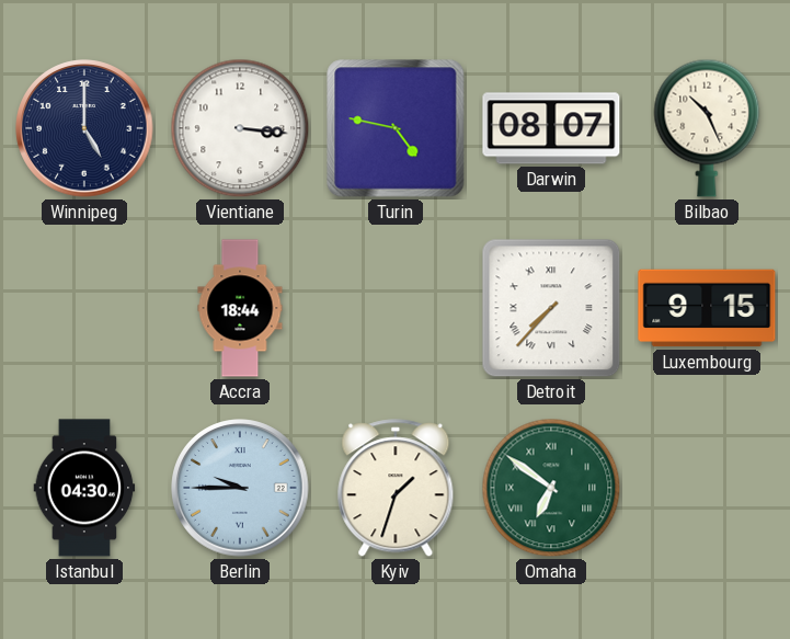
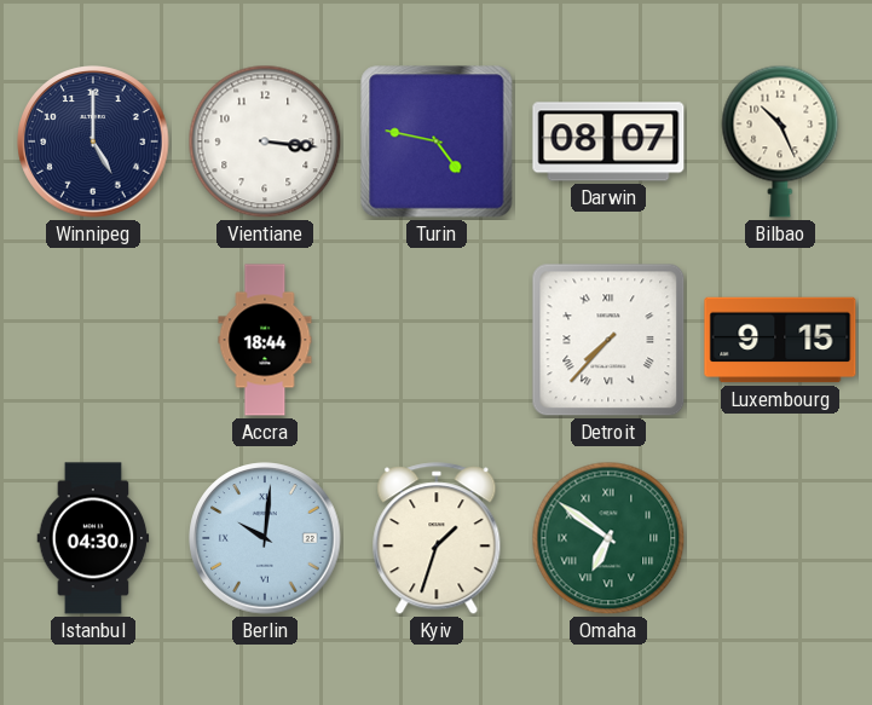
Berlin: 9:45 -> 10:01
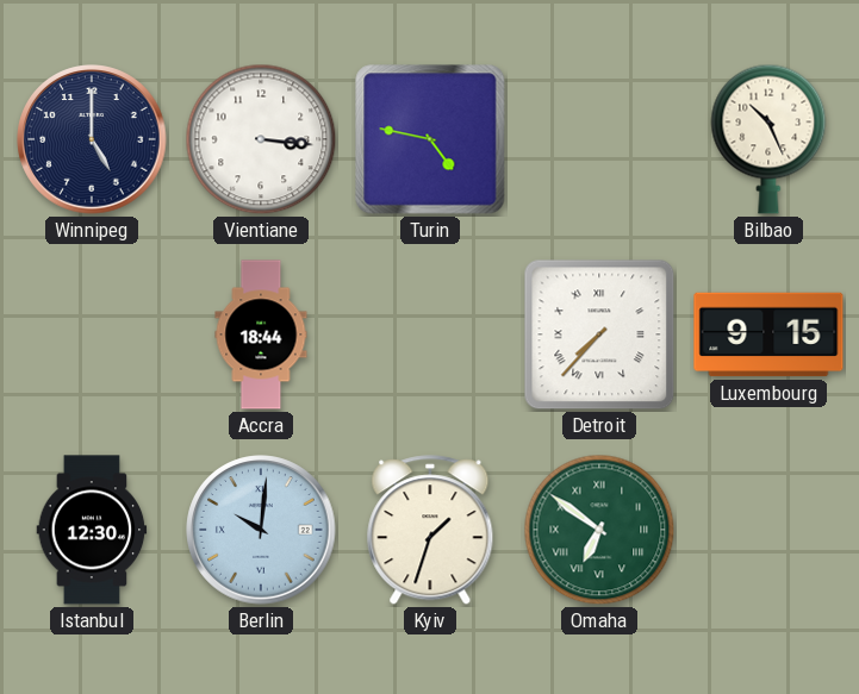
Darwin: 08:07 -> none
Istanbul: 04:30 -> 12:30
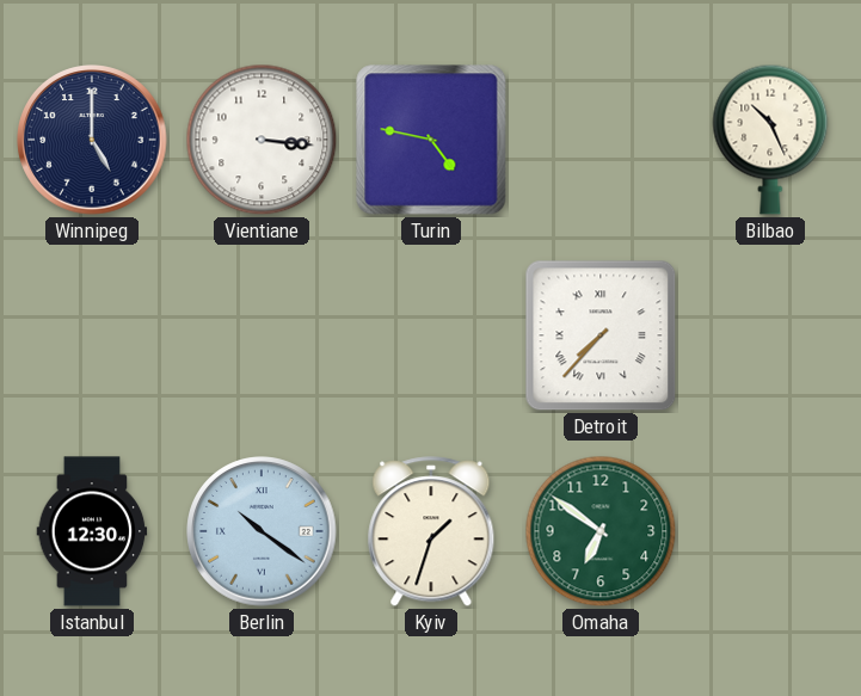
Accra: 18:44 -> none
Luxembourg: 9:15 -> none
Berlin: 10:01 -> 10:21
Omaha numerals: Roman -> Arabic
